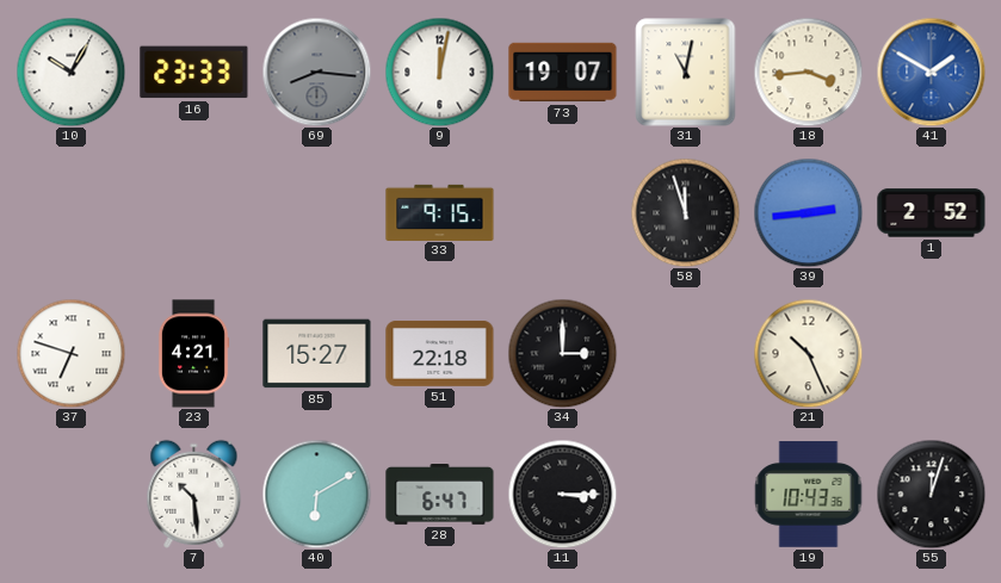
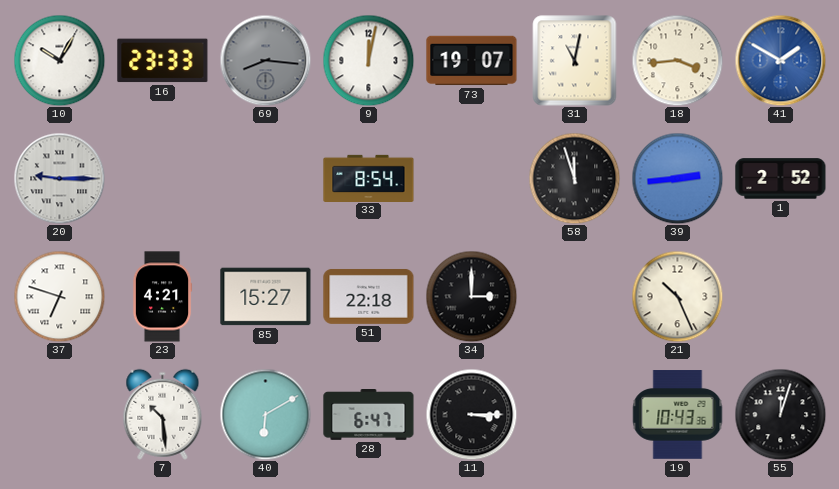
20: none -> 9:15
33: 9:15 -> 8:54
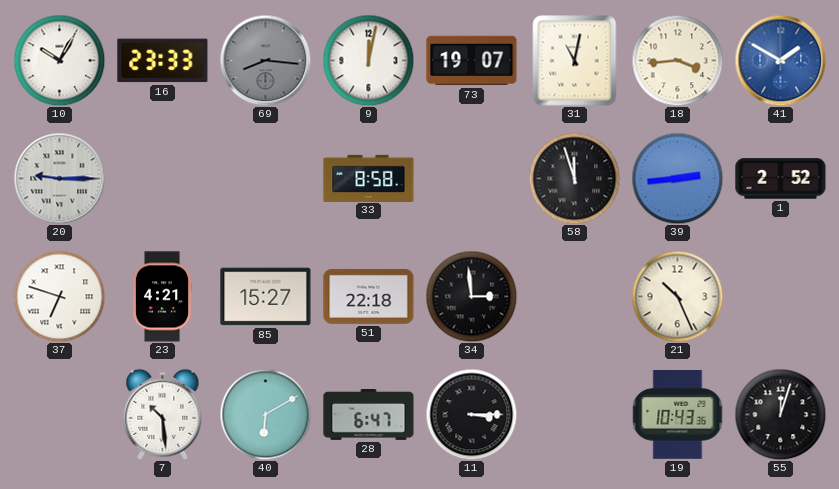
33: 8:54 -> 8:58
34: 3:00 -> 2:59
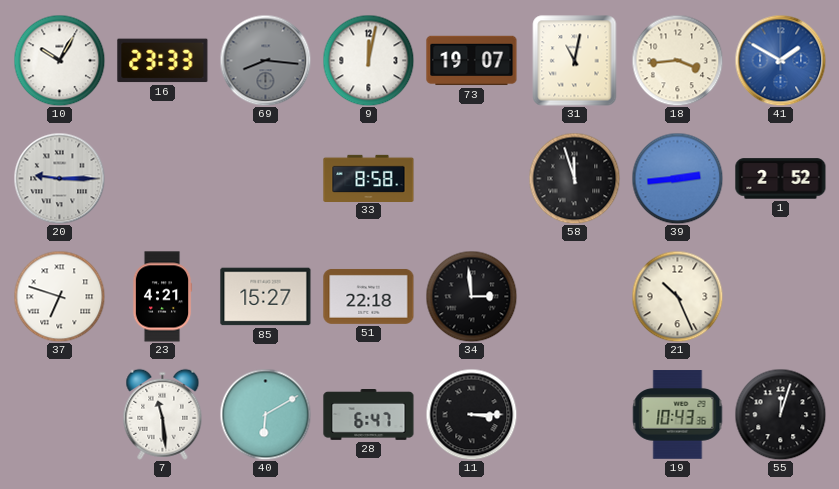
7: 10:29 -> 11:29
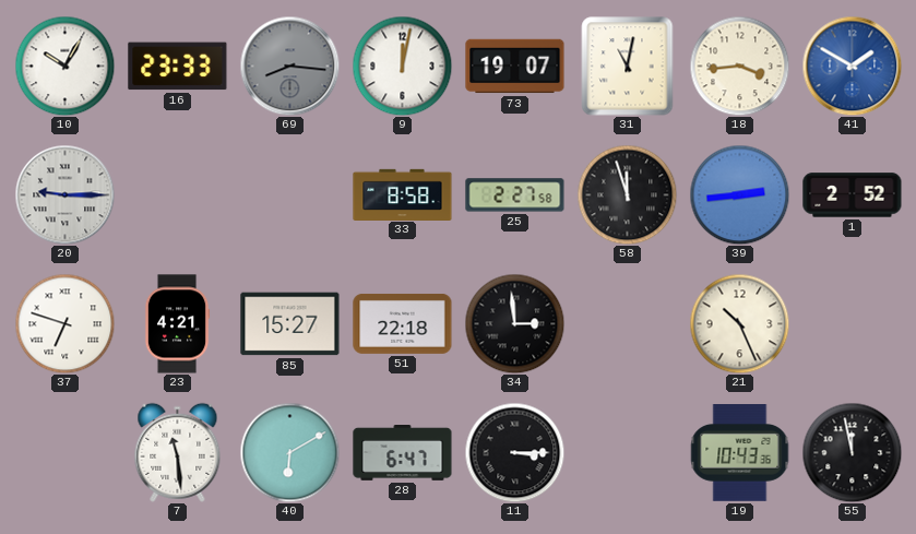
25: none -> 2:27
55: 12:03 -> 11:58
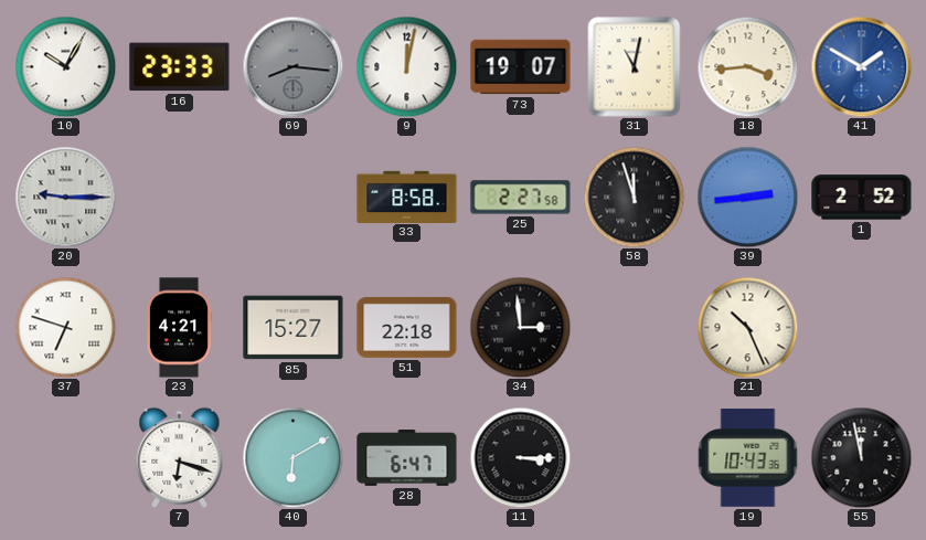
7: 11:29 -> 6:18
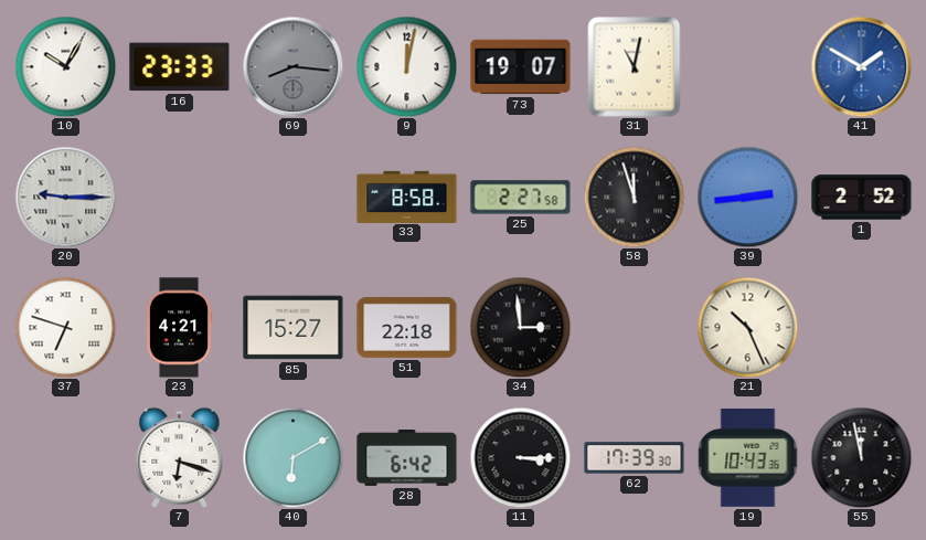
18: 3:44 -> none
28: 6:47 -> 6:42
62: none -> 17:39
